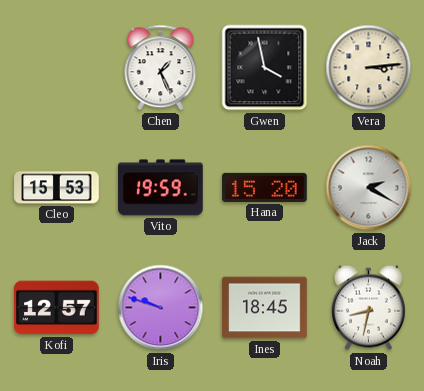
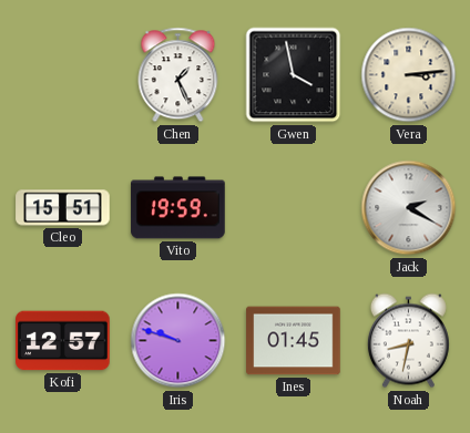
Cleo: 15:53 -> 15:51
Hana: 15:20 -> none
Ines: 18:45 -> 01:45
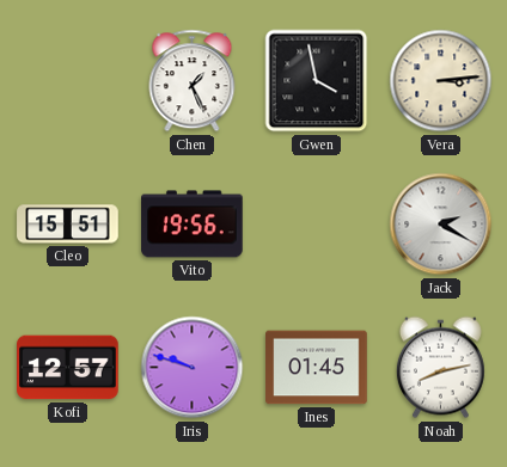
Vito: 19:59 -> 19:56
Noah: 8:32 -> 8:13
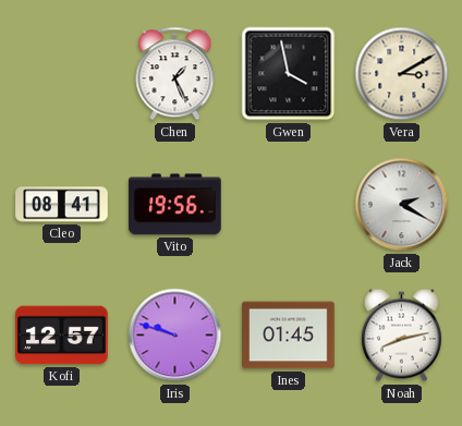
Vera: 3:14 -> 3:10
Cleo: 15:51 -> 08:41
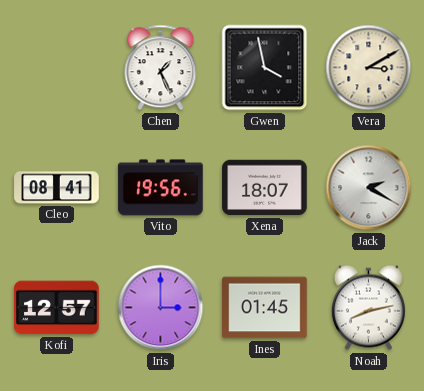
Xena: none -> 18:07
Iris: 9:48 -> 3:00
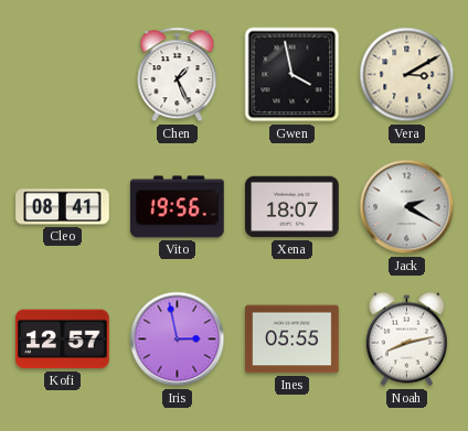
Iris: 3:00 -> 2:58
Ines: 01:45 -> 05:55
